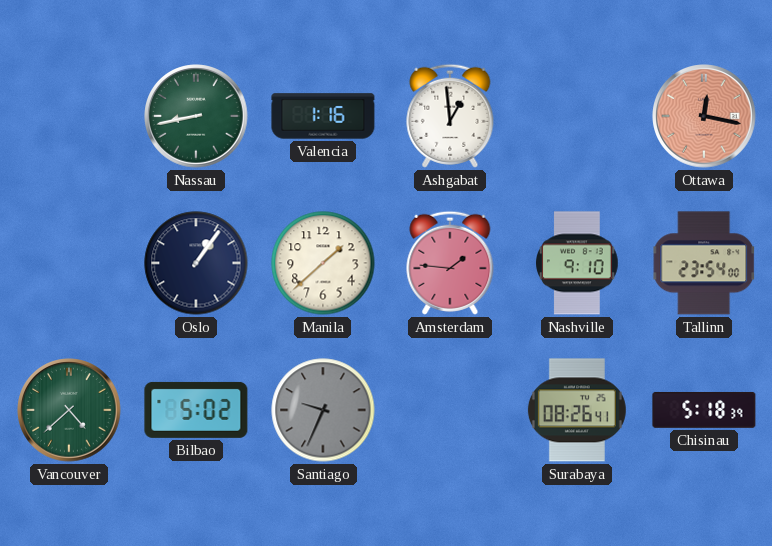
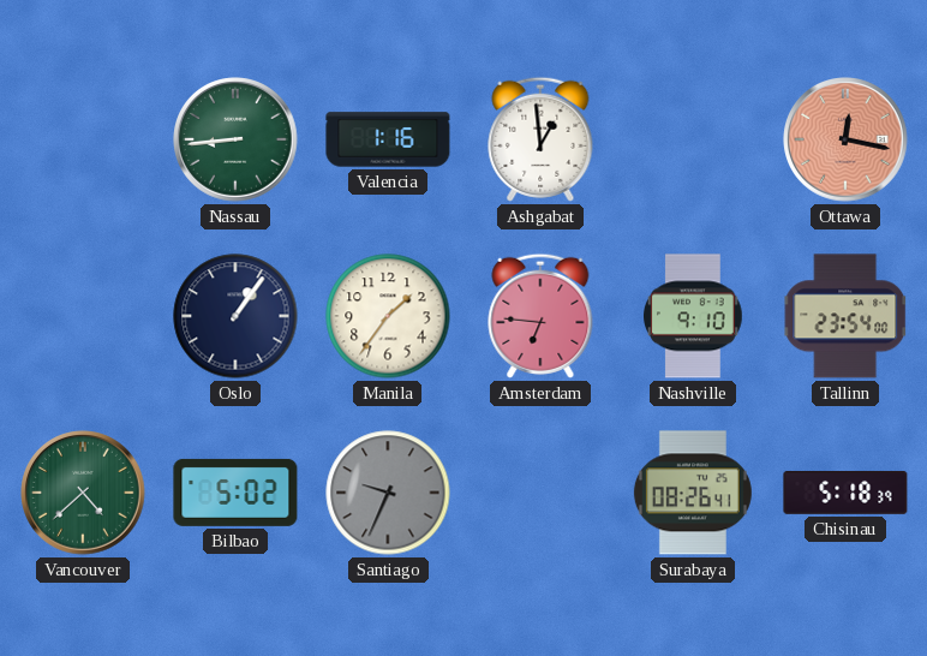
Nassau: 8:43 -> 8:44
Manila: 1:38 -> 1:36
Amsterdam: 1:46 -> 6:46
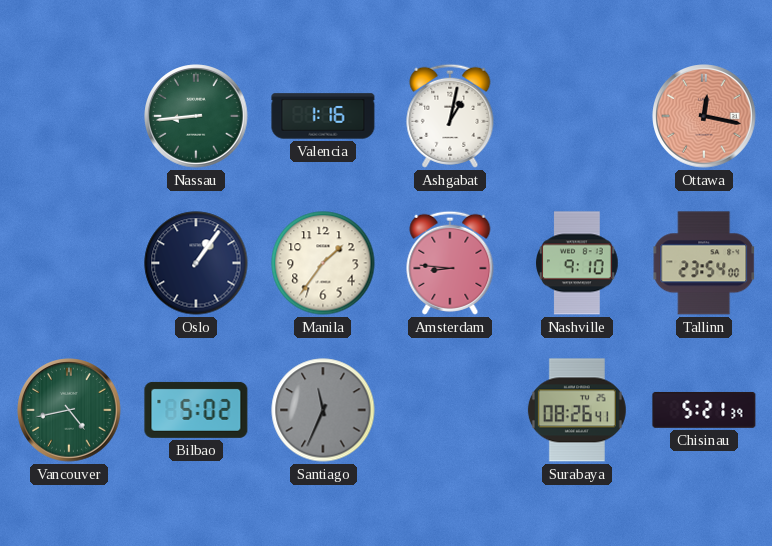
Ashgabat: 12:59 -> 1:02
Amsterdam: 6:46 -> 8:46
Vancouver: 4:38 -> 4:43
Santiago: 9:34 -> 11:34
Chisinau: 5:18 -> 5:21
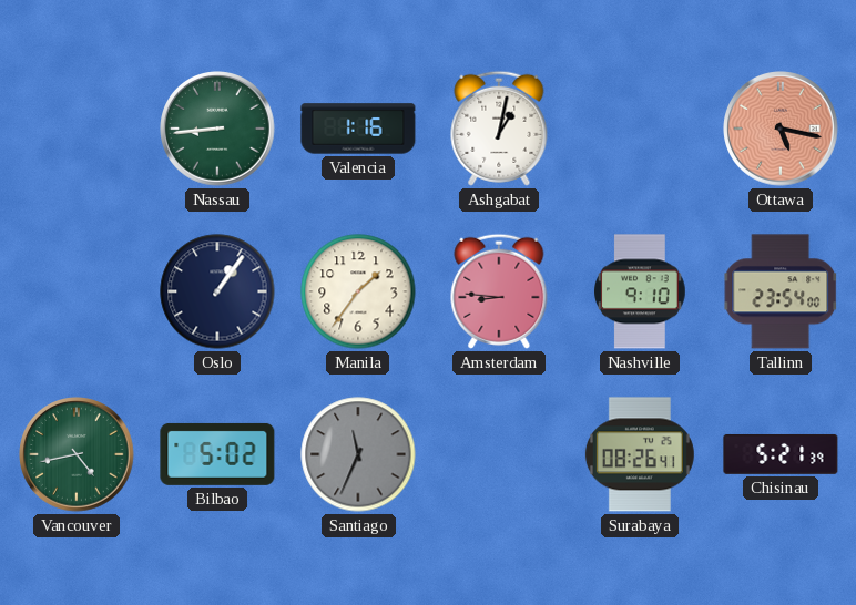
Ottawa: 12:17 -> 5:17
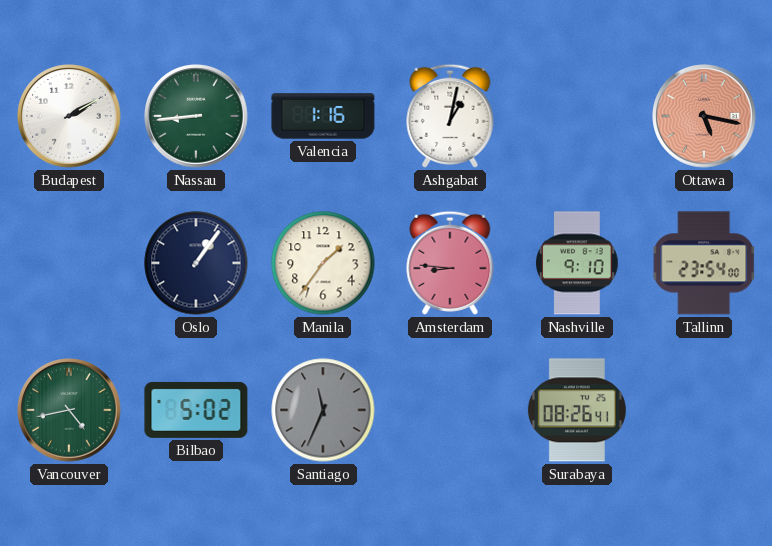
Budapest: none -> 2:10
Chisinau: 5:21 -> none
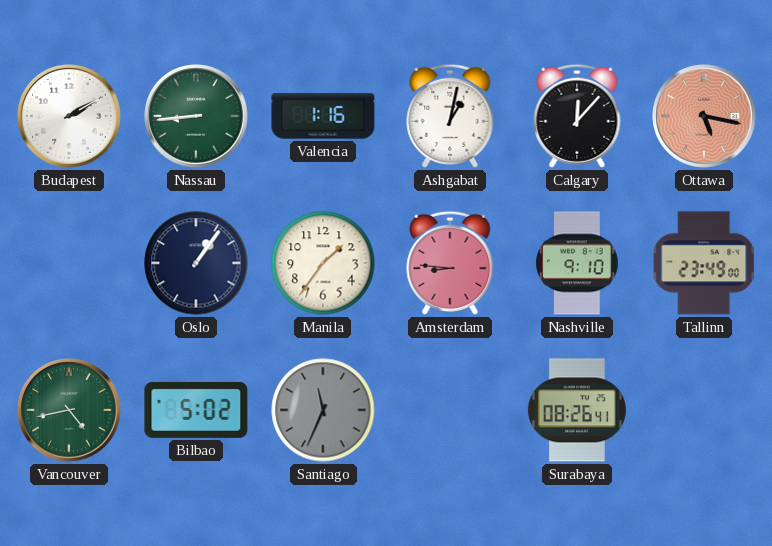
Calgary: none -> 12:07
Tallinn: 23:54 -> 23:49
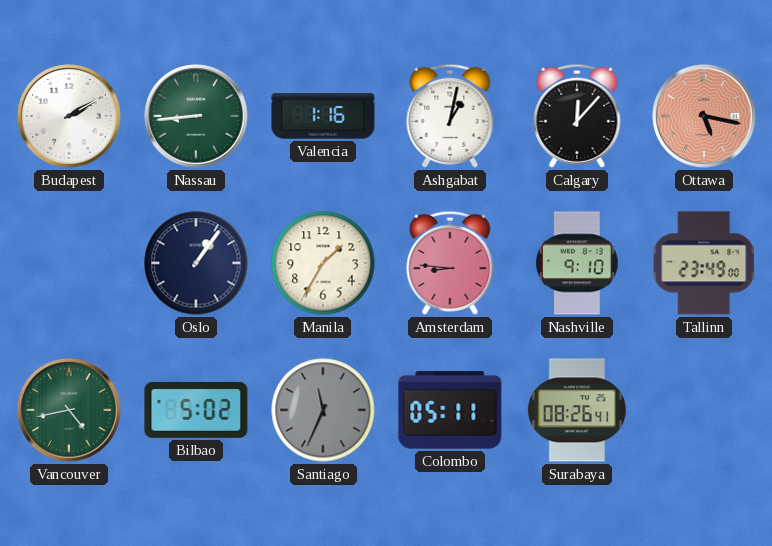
Manila: 1:36 -> 1:35
Colombo: none -> 05:11
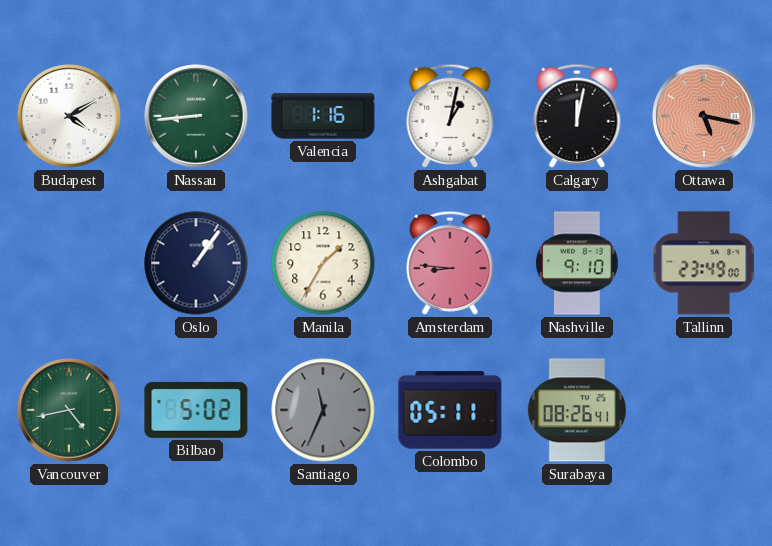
Budapest: 2:10 -> 4:10
Calgary: 12:07 -> 12:02
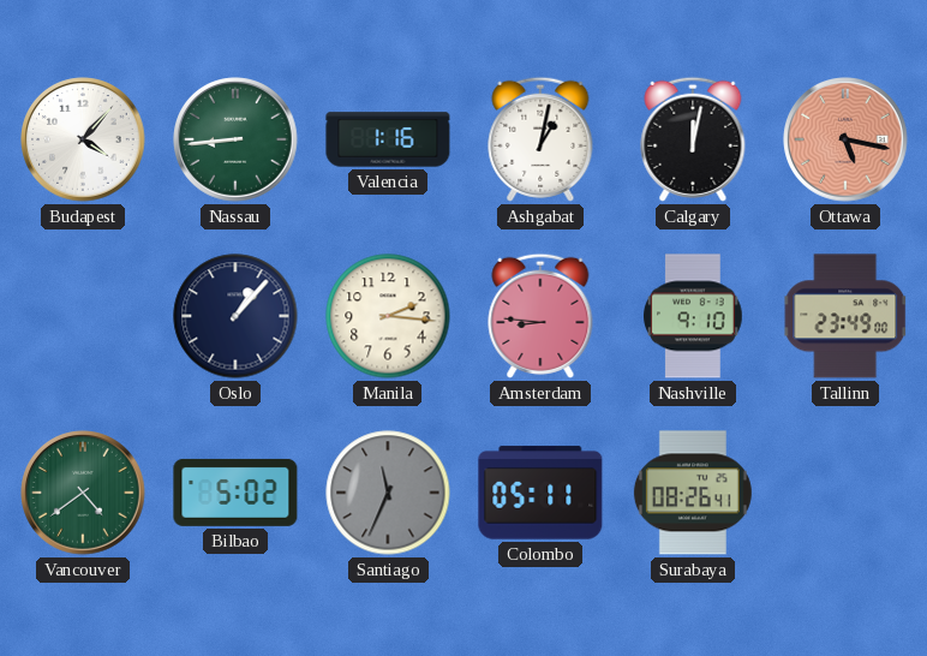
Budapest: 4:10 -> 4:07
Oslo: 1:06 -> 1:07
Manila: 1:35 -> 2:16
Vancouver: 4:43 -> 4:39
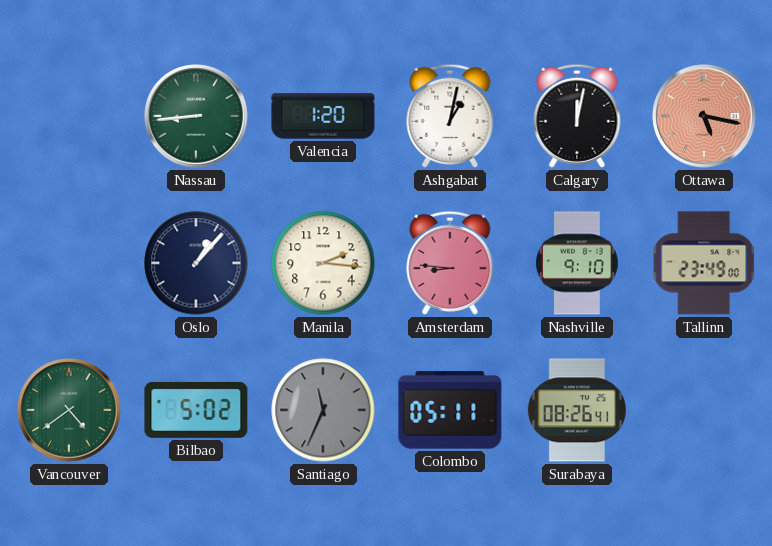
Budapest: 4:07 -> none
Valencia: 1:16 -> 1:20
